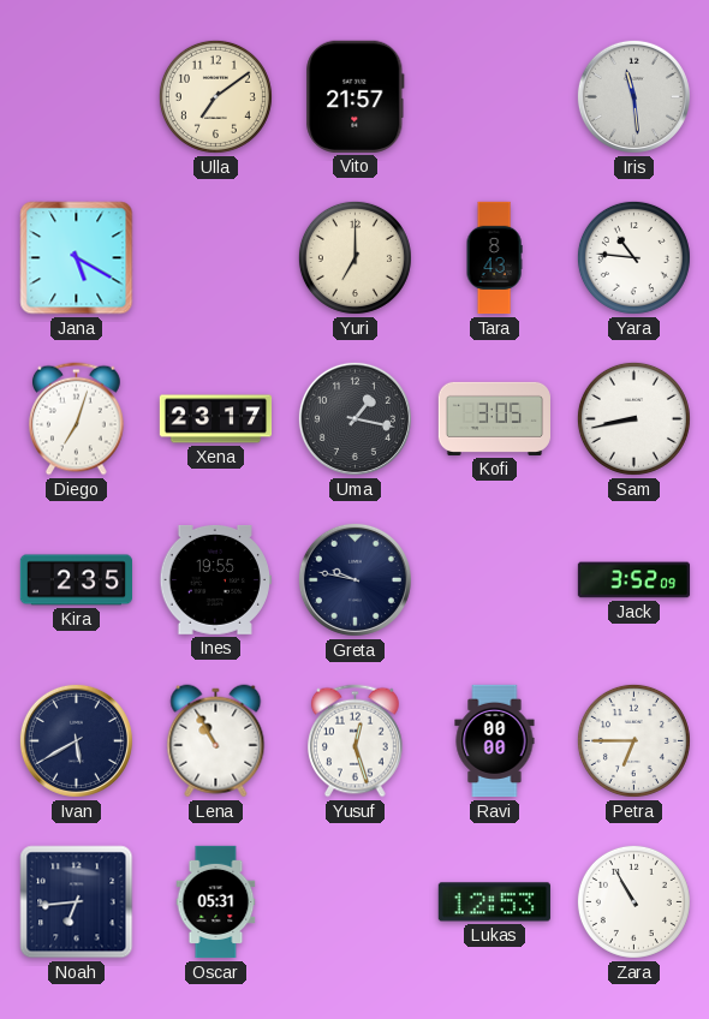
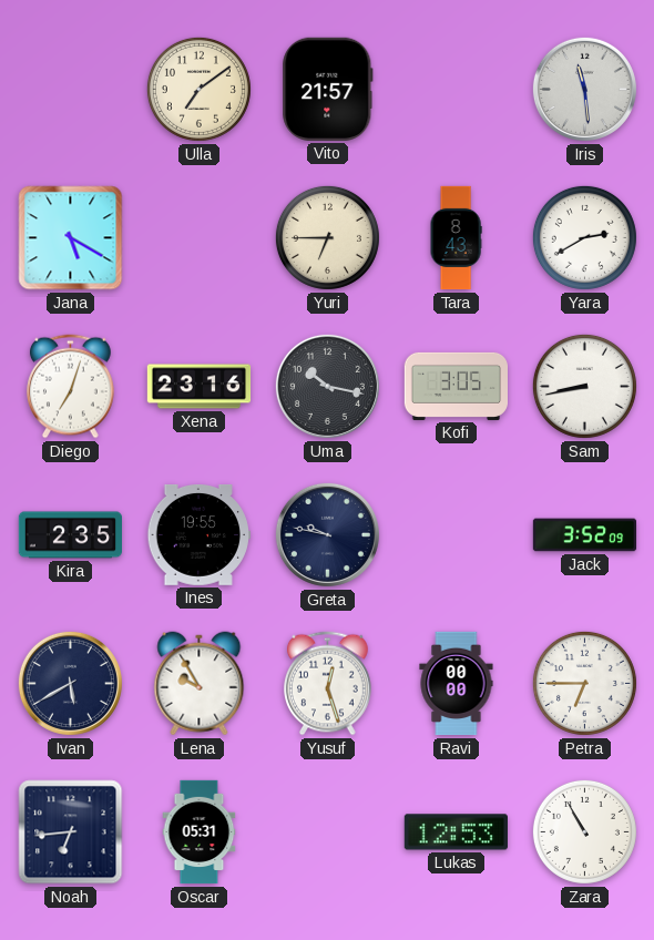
Yuri: 7:00 -> 6:45
Yara: 10:46 -> 2:40
Xena: 23:17 -> 23:16
Uma: 1:17 -> 10:17
Lena: 10:55 -> 9:55
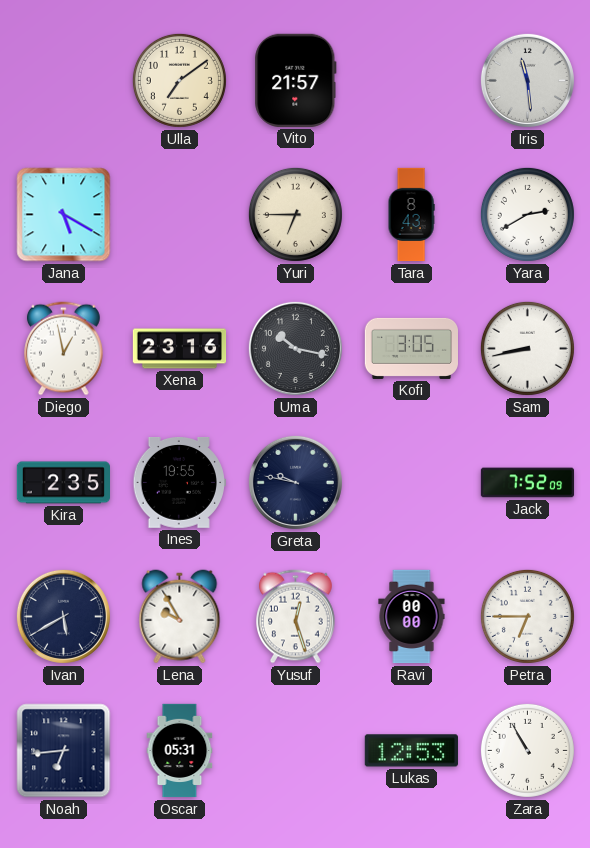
Diego: 7:03 -> 12:58
Jack: 3:52 -> 7:52
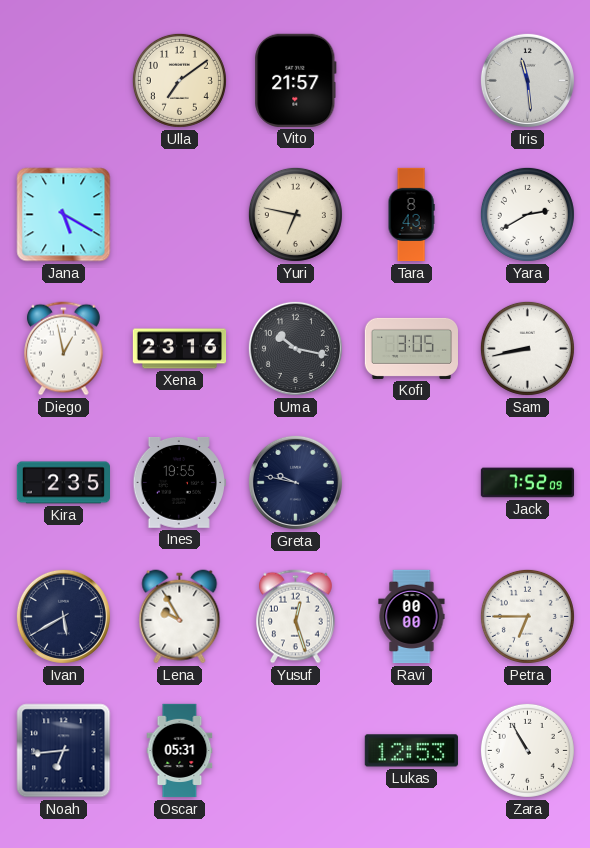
Yuri: 6:45 -> 6:47
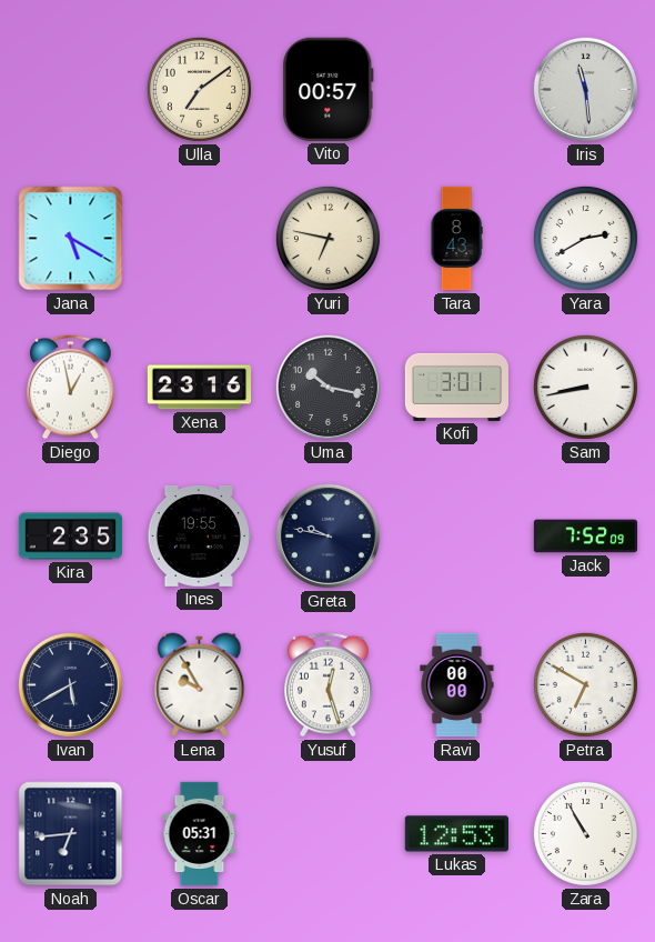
Vito: 21:57 -> 00:57
Kofi: 3:05 -> 3:01
Petra: 6:45 -> 6:50
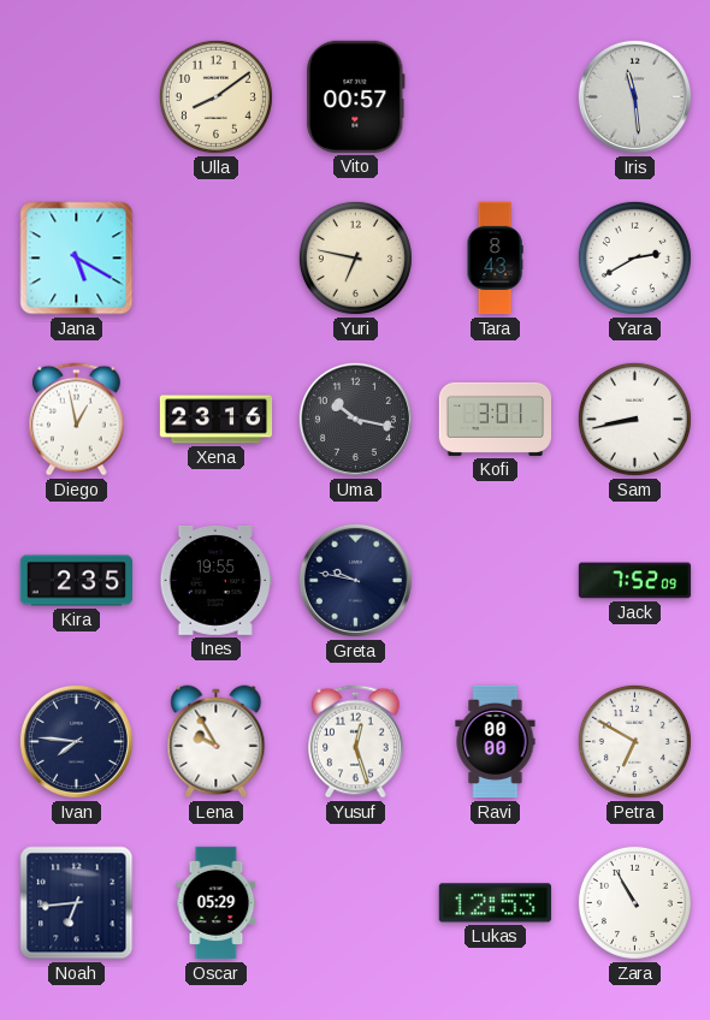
Ulla: 7:09 -> 8:09
Ivan: 5:40 -> 7:46
Oscar: 05:31 -> 05:29
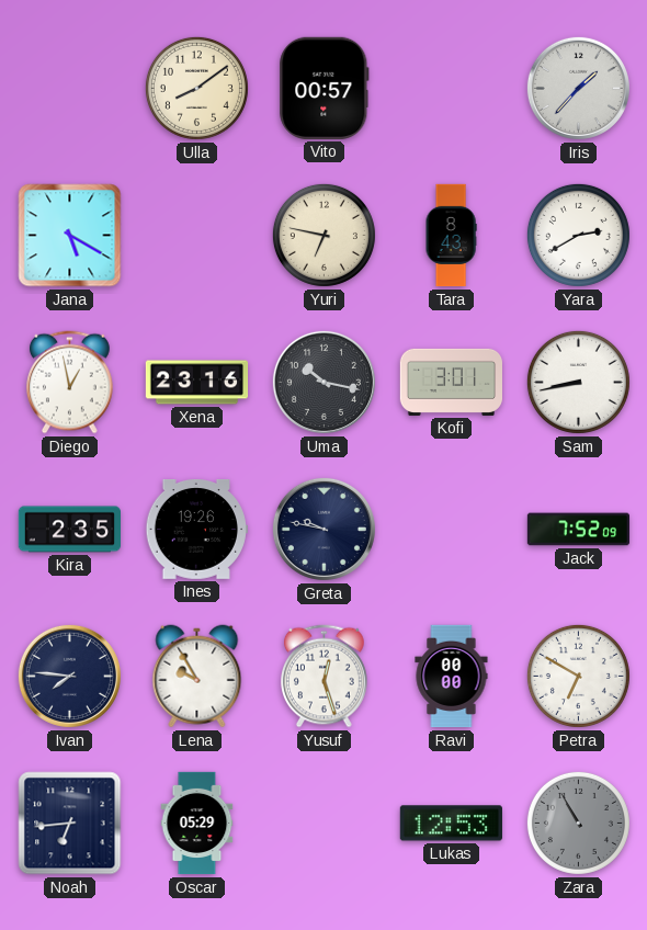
Iris: 11:29 -> 1:37
Ines: 19:55 -> 19:26
Zara dial: white -> grey
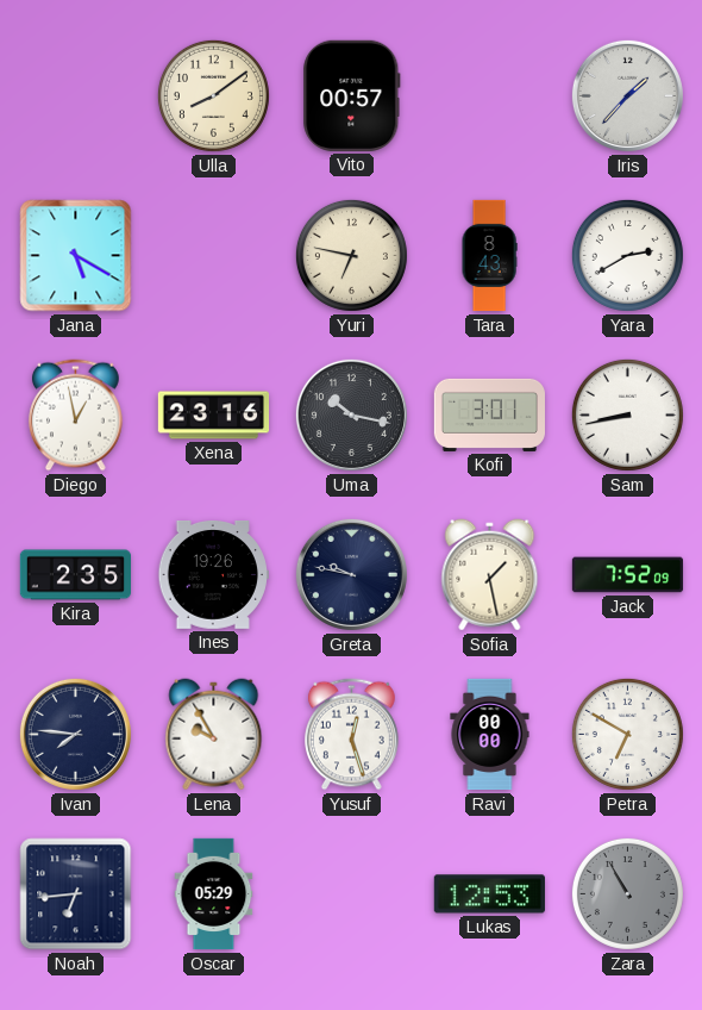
Sofia: none -> 1:28
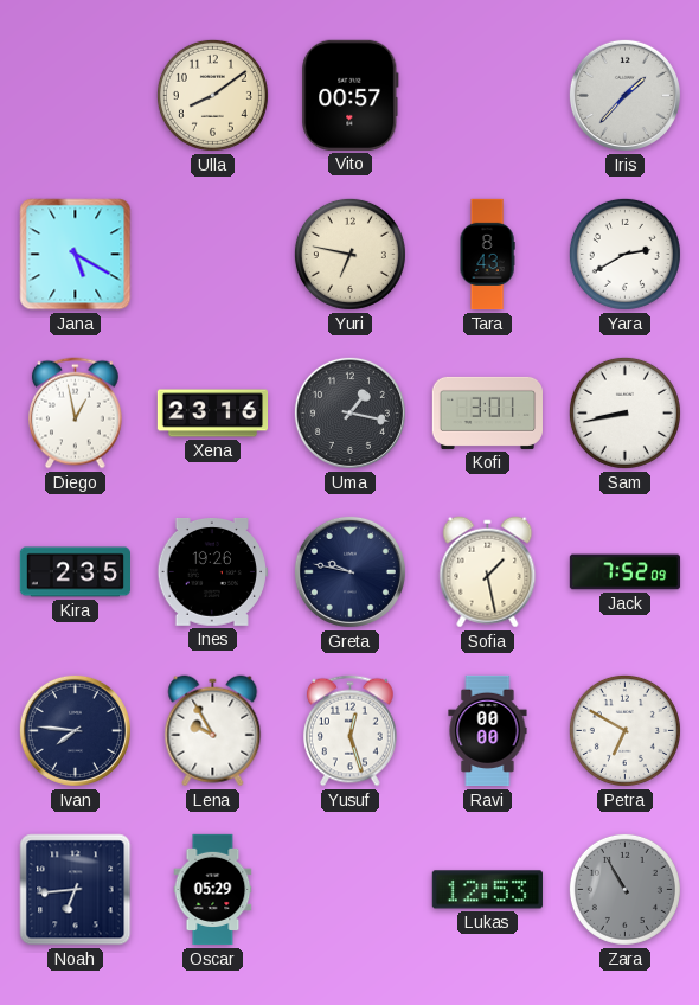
Uma: 10:17 -> 1:17
